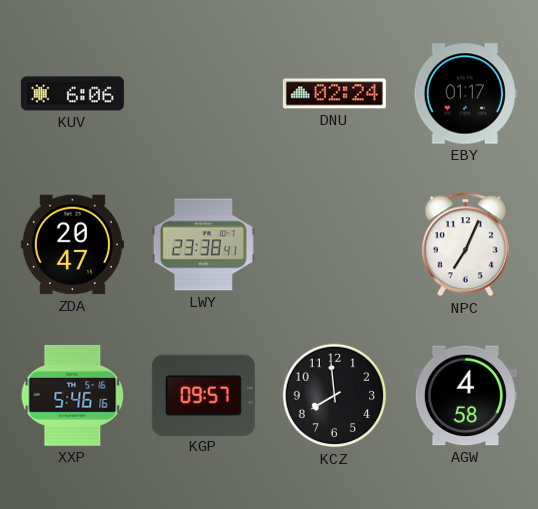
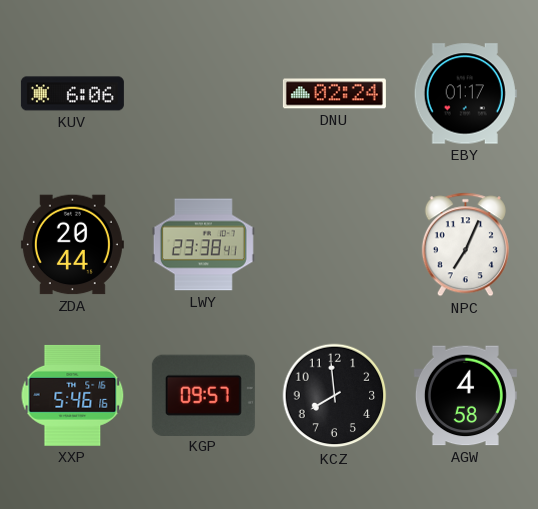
ZDA: 20:47 -> 20:44
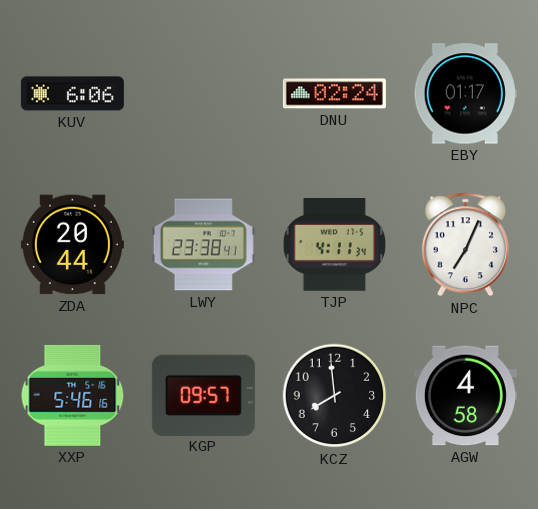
TJP: none -> 4:11
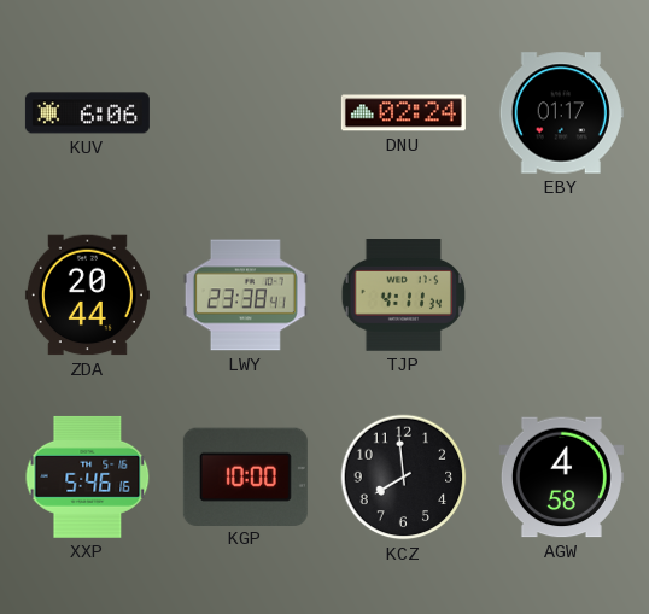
NPC: 7:04 -> none
KGP: 09:57 -> 10:00
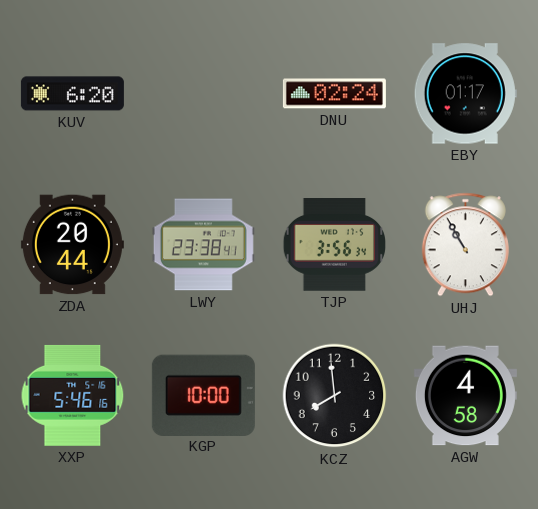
KUV: 6:06 -> 6:20
TJP: 4:11 -> 3:56
UHJ: none -> 10:55
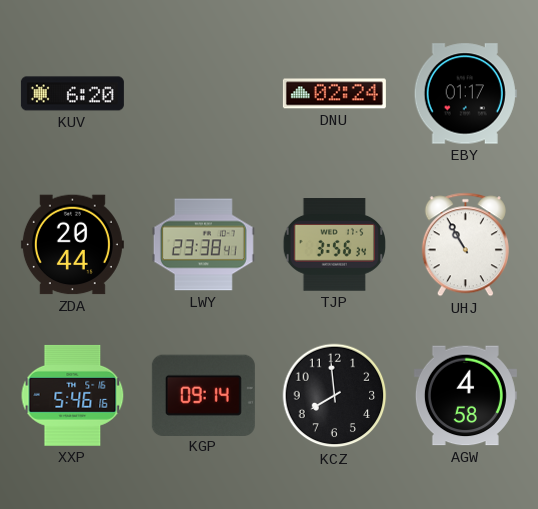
KGP: 10:00 -> 09:14
